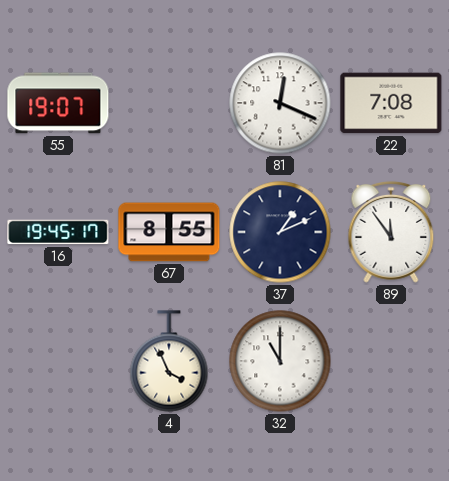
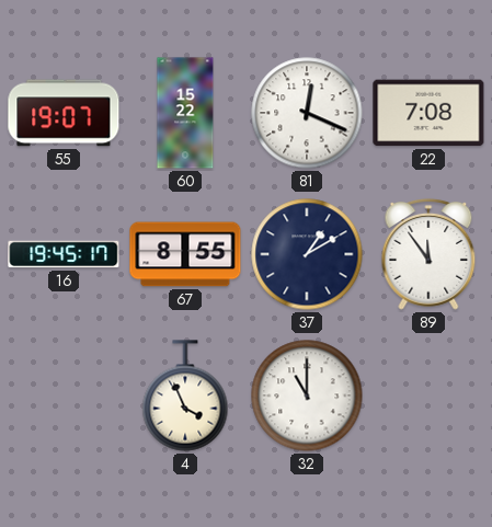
60: none -> 15:22
37: 1:11 -> 1:10
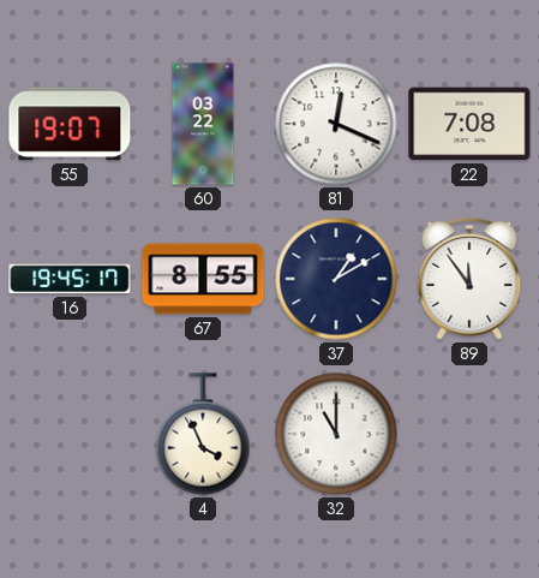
60: 15:22 -> 03:22
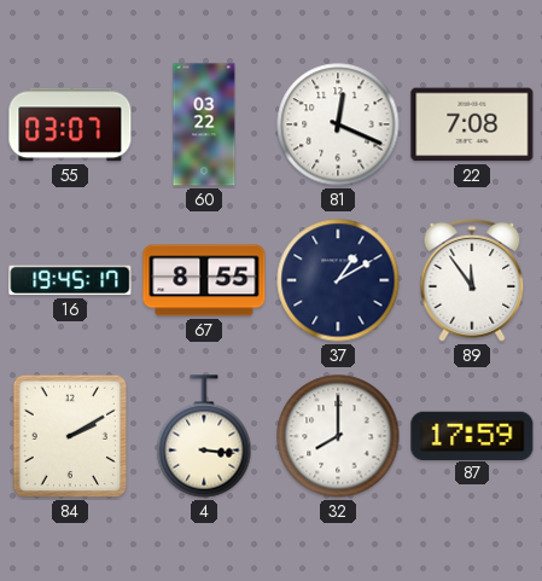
55: 19:07 -> 03:07
84: none -> 2:10
4: 3:56 -> 3:16
32: 11:00 -> 8:00
87: none -> 17:59
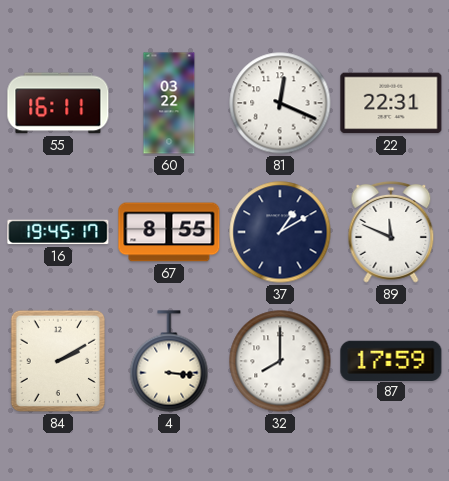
55: 03:07 -> 16:11
22: 7:08 -> 22:31
89: 11:54 -> 11:49
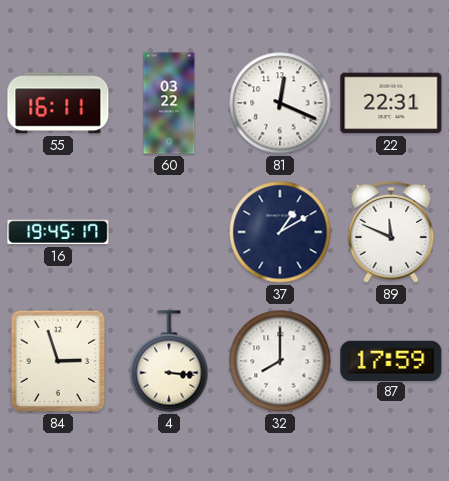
67: 8:55 -> none
84: 2:10 -> 2:57
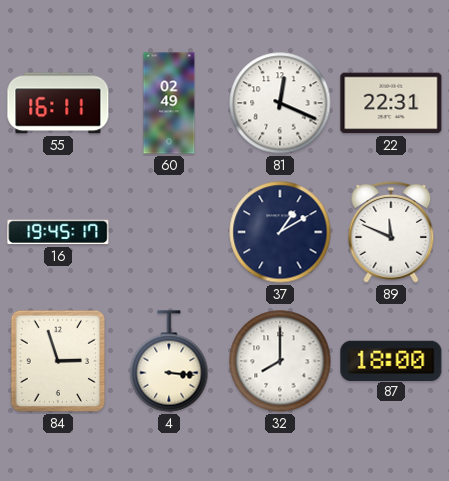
60: 03:22 -> 02:49
87: 17:59 -> 18:00
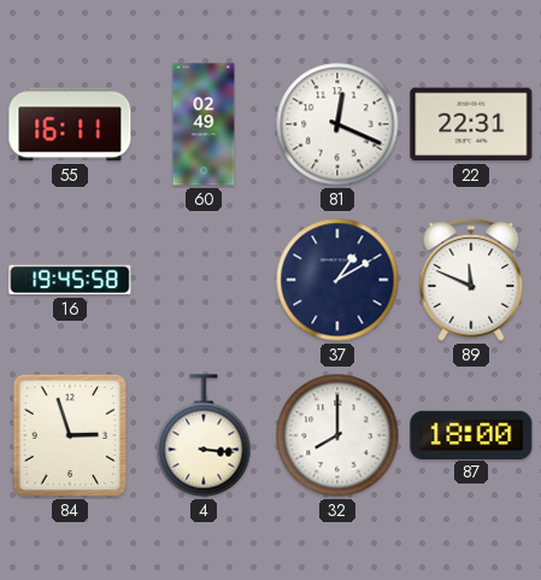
16: 19:45:17 -> 19:45:58
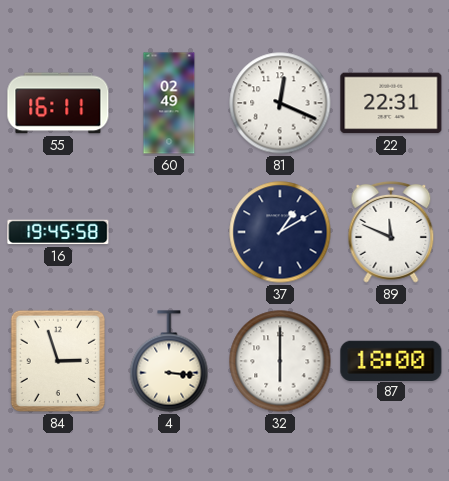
32: 8:00 -> 6:00
